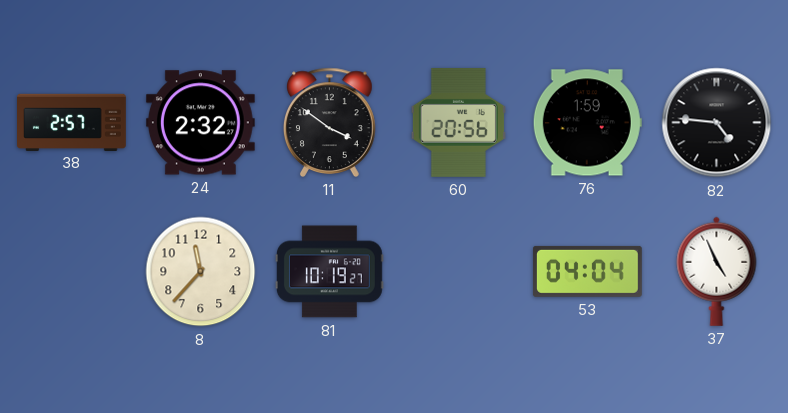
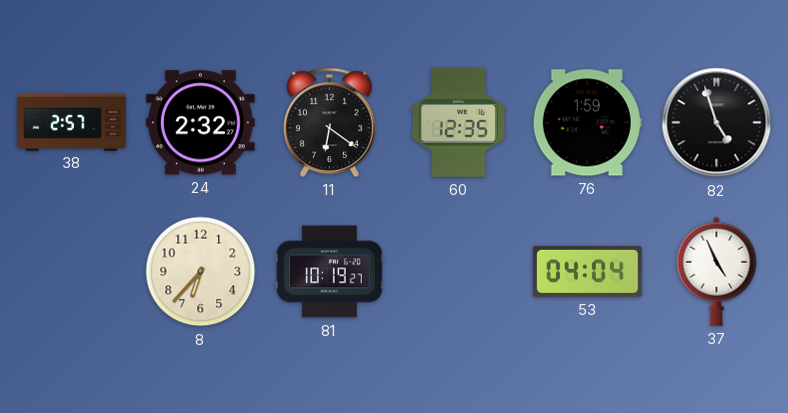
11: 3:51 -> 6:21
60: 20:56 -> 12:35
82: 4:46 -> 4:57
8: 11:37 -> 6:37
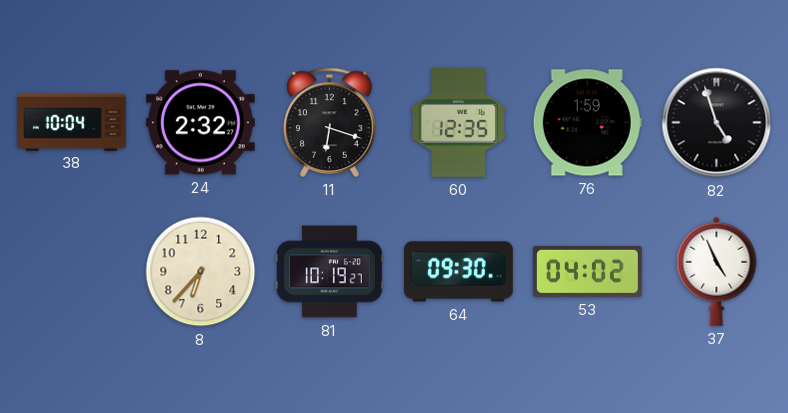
38: 2:57 -> 10:04
11: 6:21 -> 6:18
64: none -> 09:30
53: 04:04 -> 04:02
